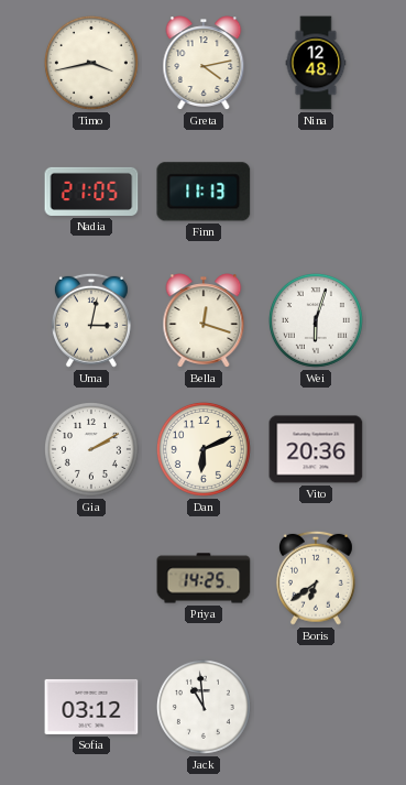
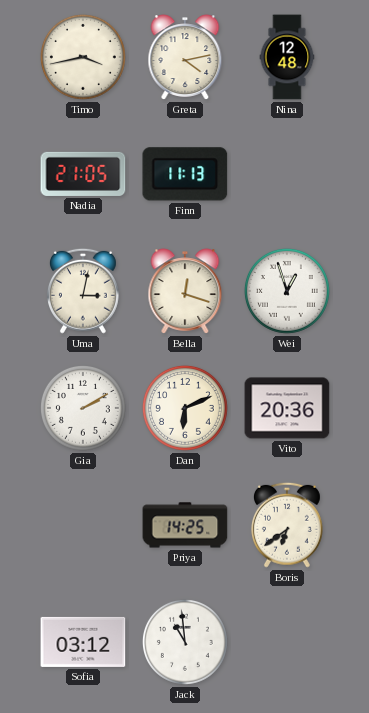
Wei: 6:03 -> 12:57
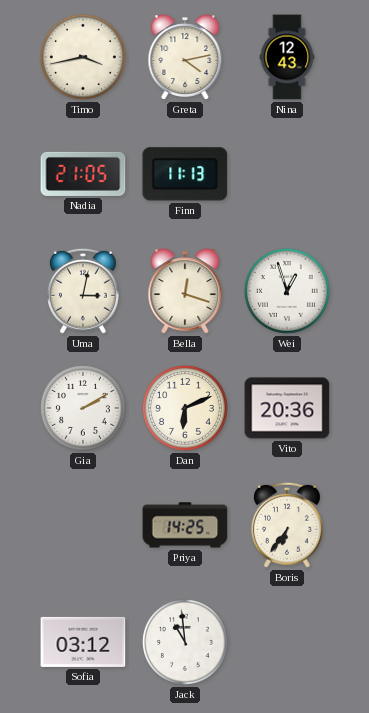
Nina: 12:48 -> 12:43
Boris: 6:39 -> 6:36
